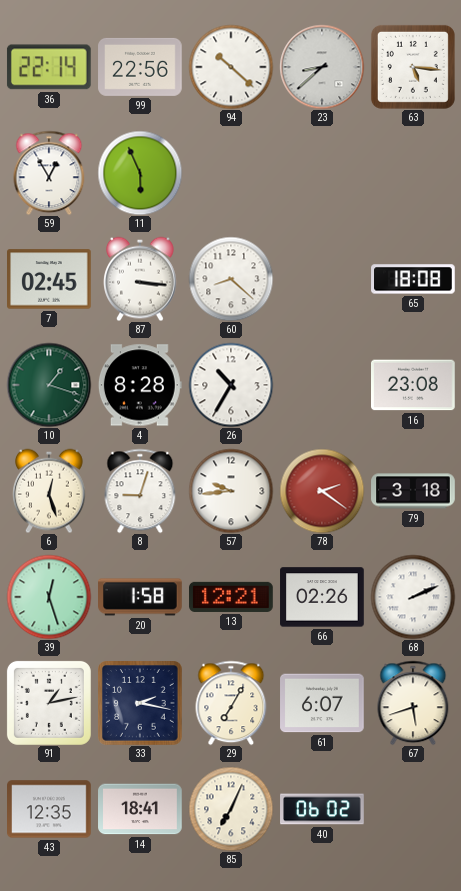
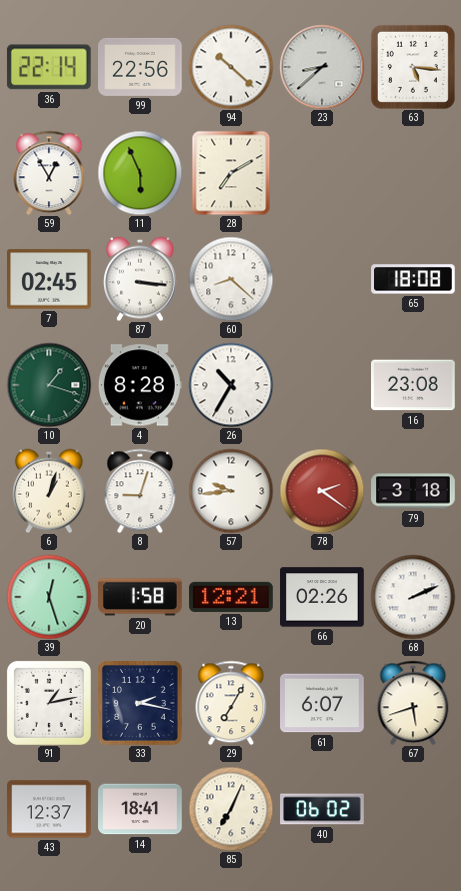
28: none -> 7:10
6: 12:27 -> 1:03
43: 12:35 -> 12:37
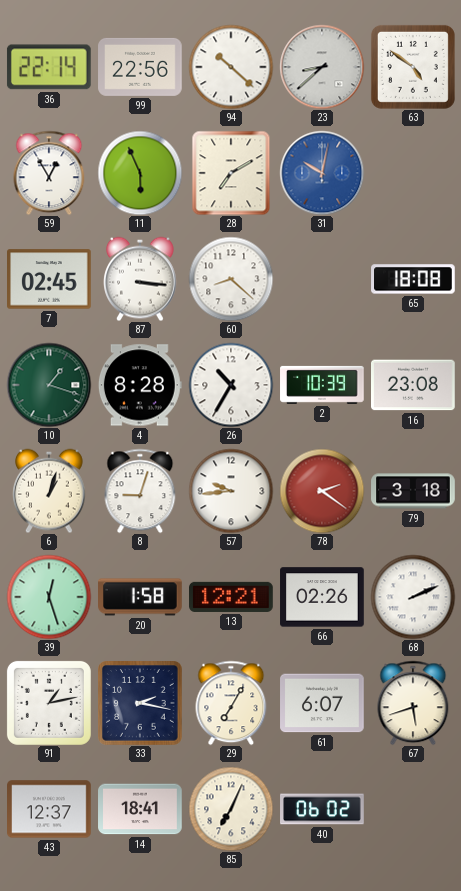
63: 5:16 -> 4:51
31: none -> 10:02
2: none -> 10:39
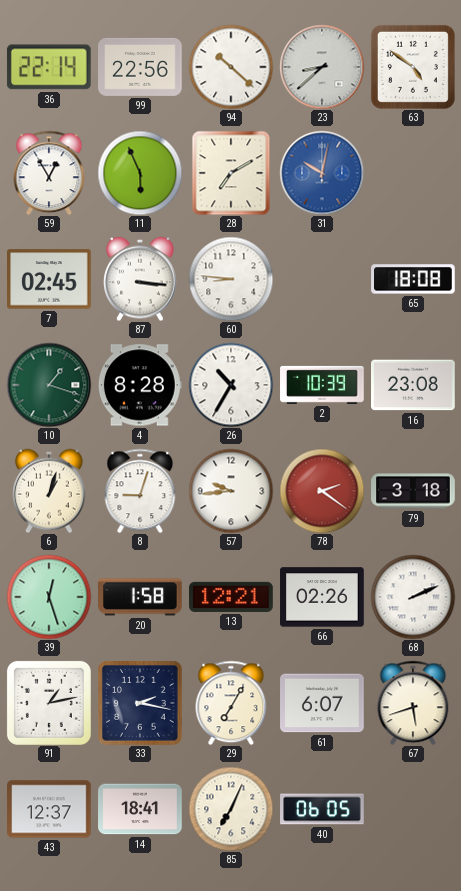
60: 8:22 -> 8:46
40: 06:02 -> 06:05
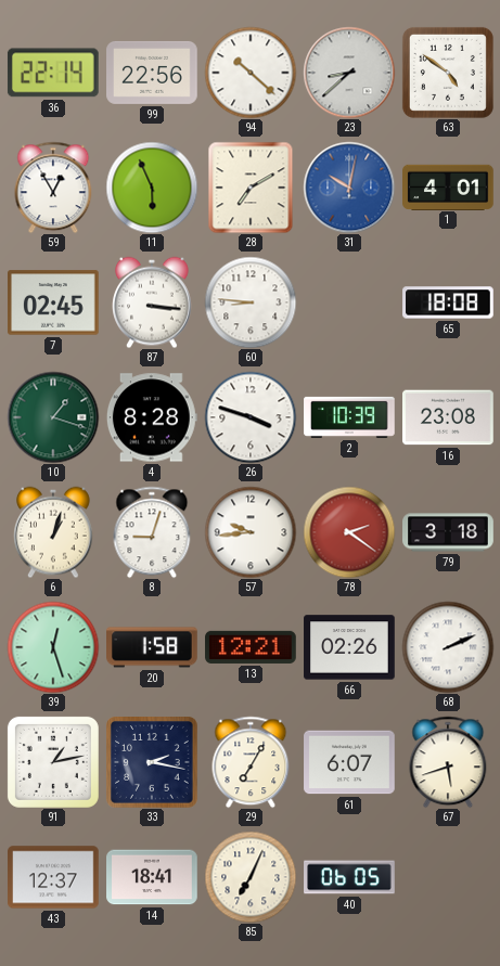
1: none -> 4:01
26: 10:35 -> 3:48
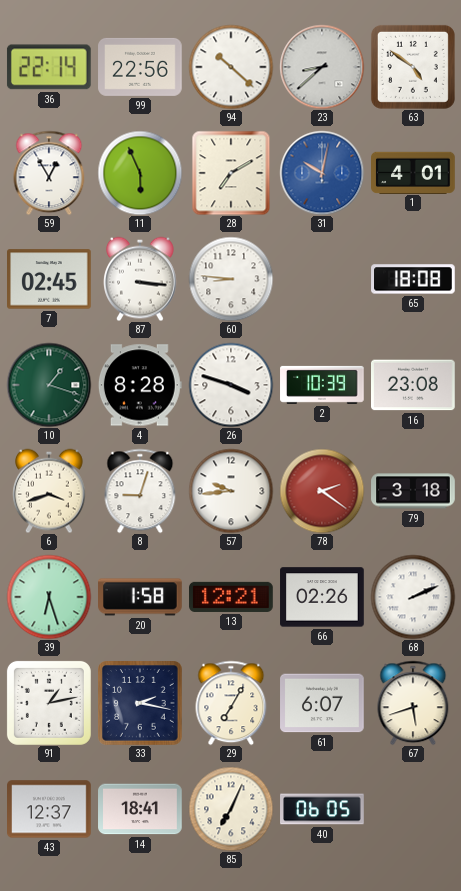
6: 1:03 -> 3:42
39: 12:27 -> 6:27
